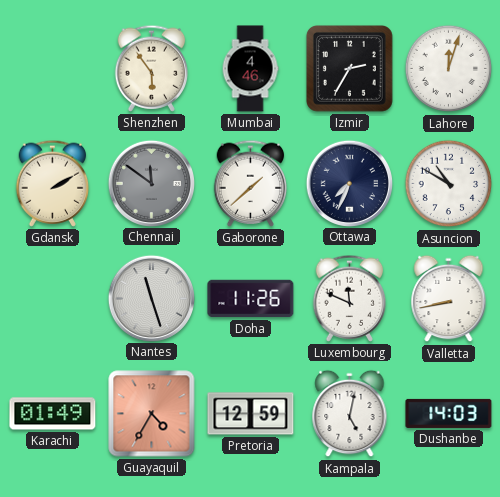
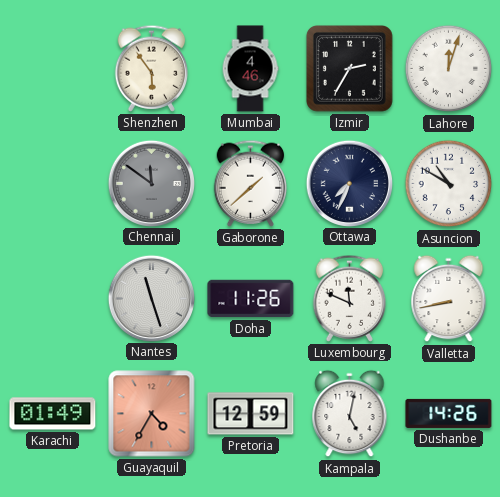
Gdansk: 2:10 -> none
Dushanbe: 14:03 -> 14:26
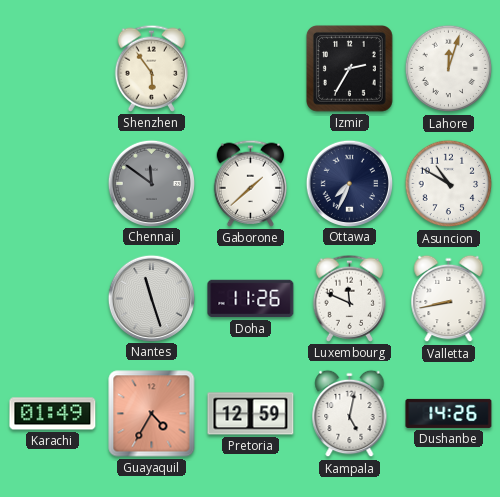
Mumbai: 4:46 -> none
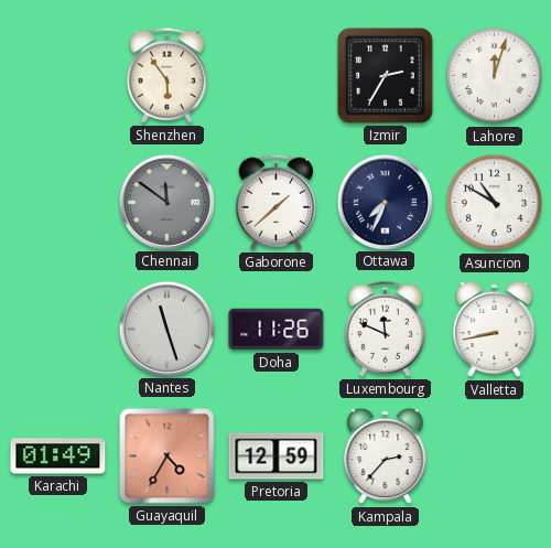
Kampala: 5:02 -> 2:37
Dushanbe: 14:26 -> none
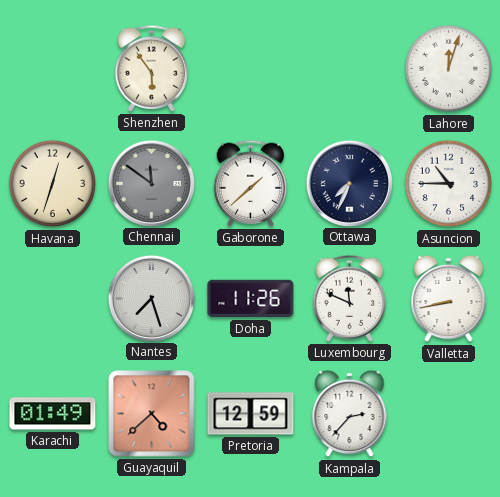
Izmir: 2:35 -> none
Havana: none -> 12:33
Asuncion: 10:50 -> 10:45
Nantes: 11:27 -> 7:27
Guayaquil: 4:35 -> 4:38
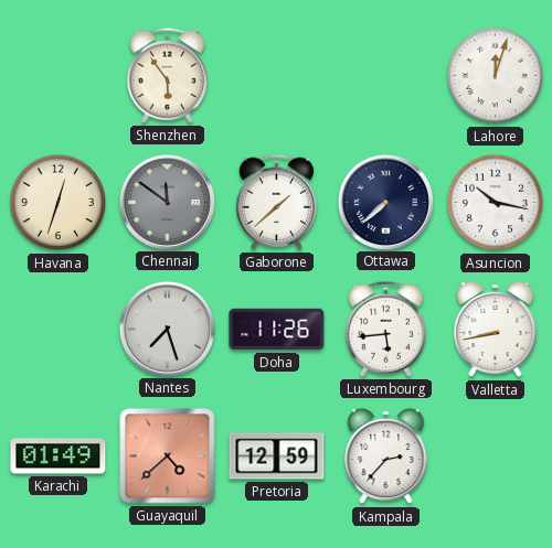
Ottawa: 7:34 -> 7:38
Asuncion: 10:45 -> 10:17
Luxembourg: 11:49 -> 5:44
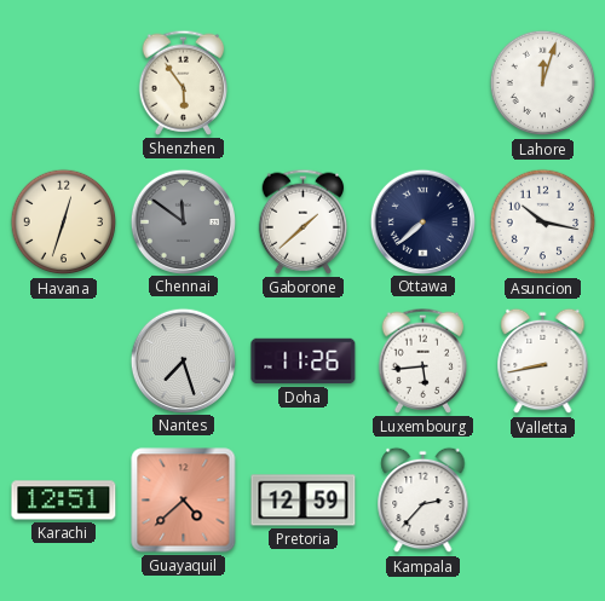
Karachi: 01:49 -> 12:51
